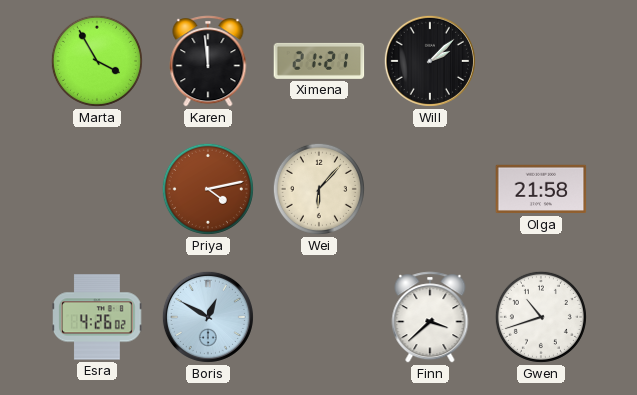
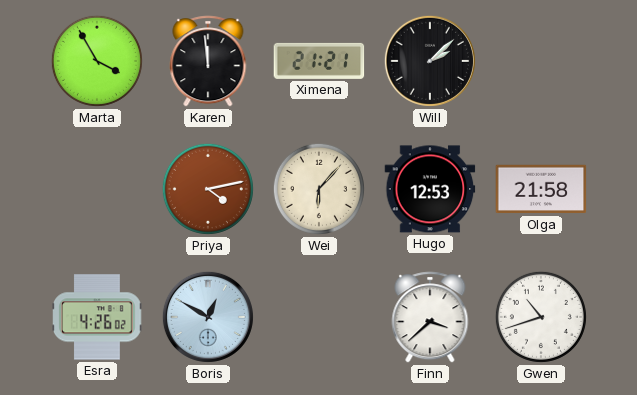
Hugo: none -> 12:53
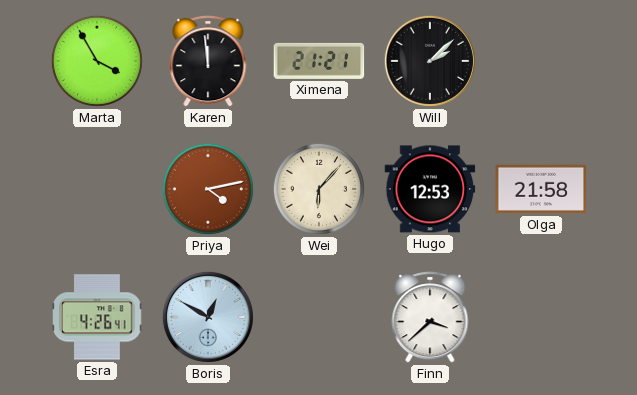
Esra: 4:26:02 -> 4:26:41
Gwen: 10:42 -> none
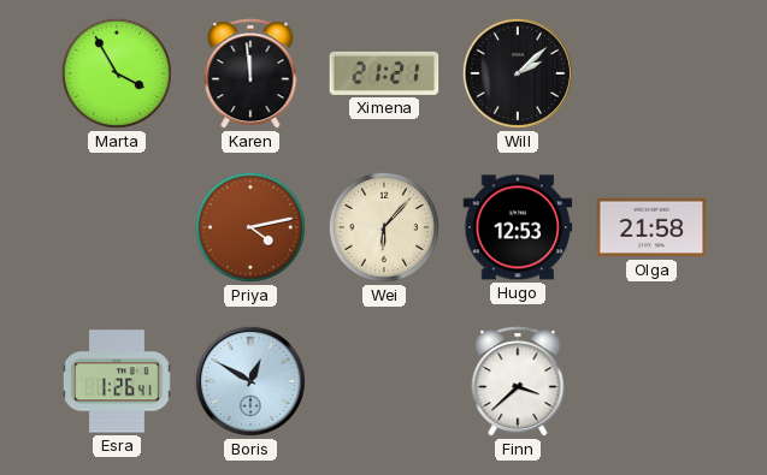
Esra: 4:26 -> 1:26
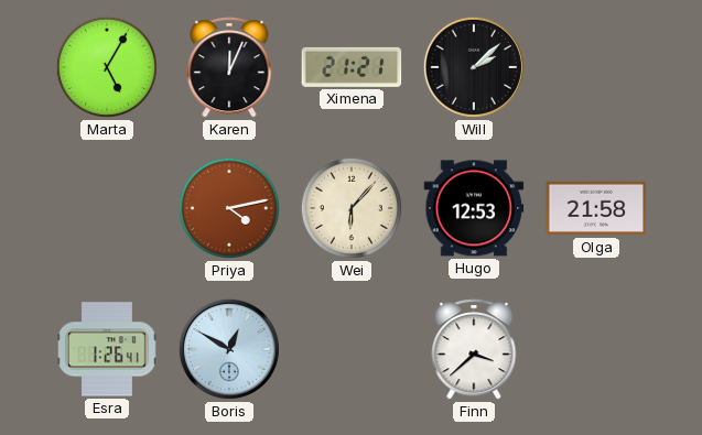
Marta: 3:55 -> 5:05
Karen: 11:59 -> 12:04
